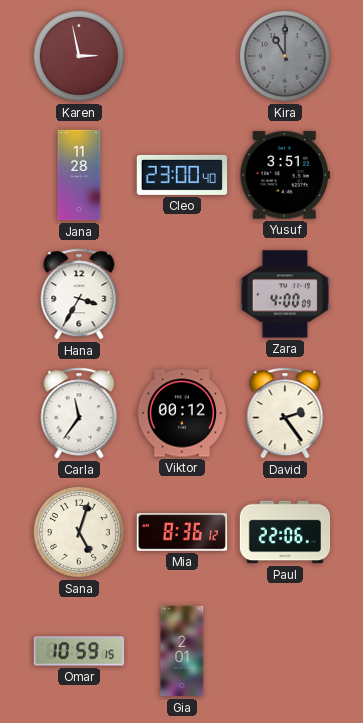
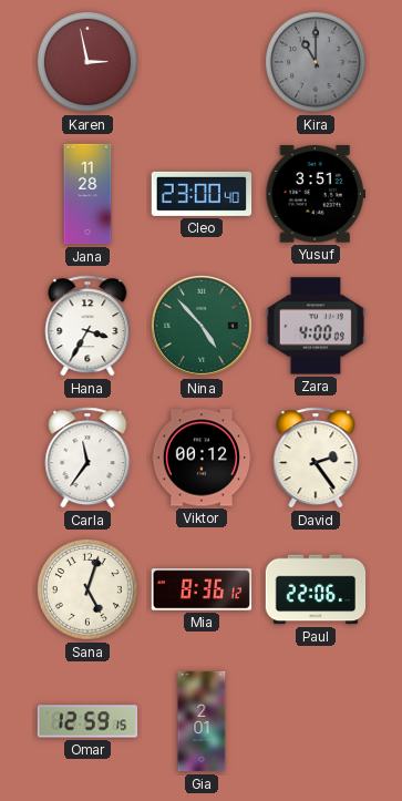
Nina: none -> 4:53
Omar: 10:59 -> 12:59
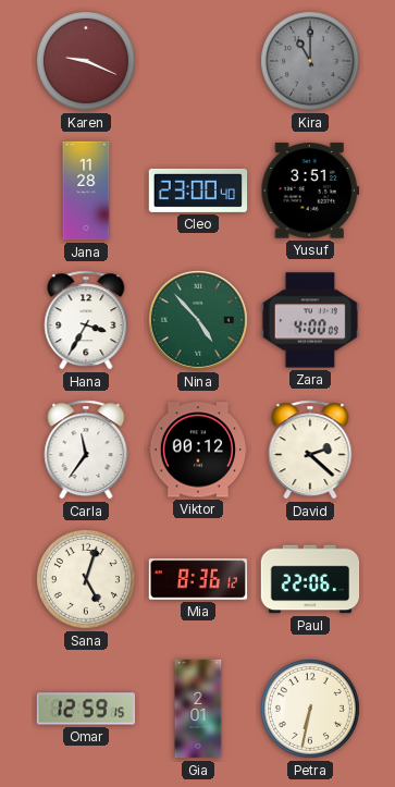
Karen: 2:58 -> 9:19
David: 2:24 -> 2:22
Petra: none -> 6:32
